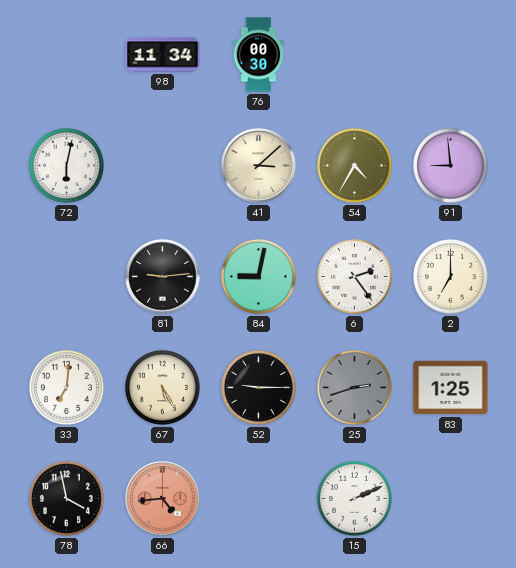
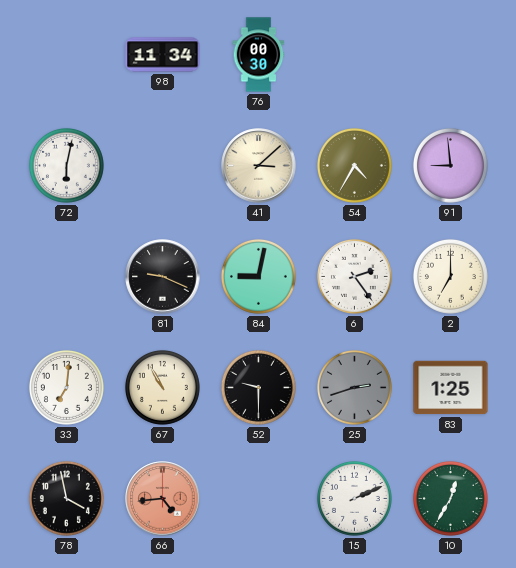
81: 9:14 -> 9:19
67: 5:25 -> 10:55
52: 9:15 -> 9:30
10: none -> 12:35
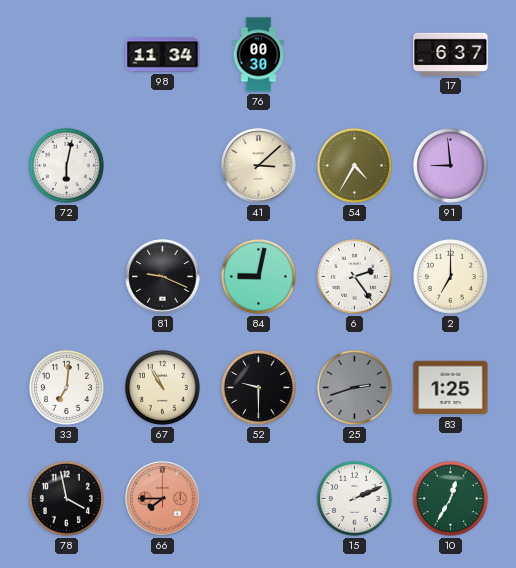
17: none -> 6:37
66: 4:44 -> 7:45
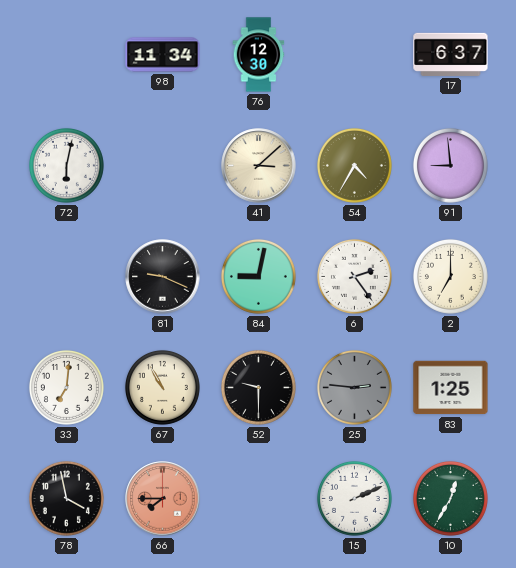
76: 00:30 -> 12:30
25: 2:42 -> 2:46
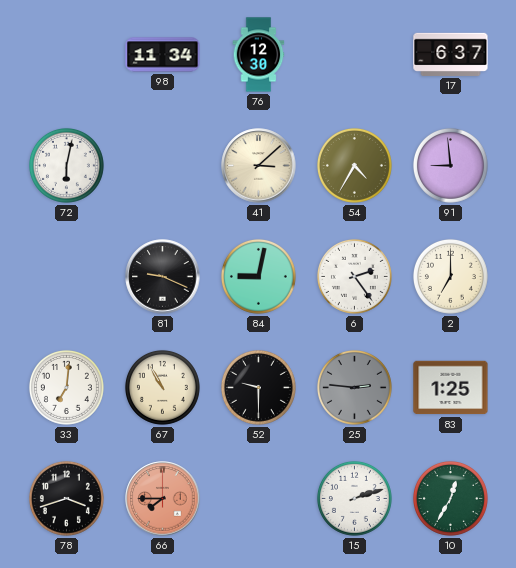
78: 3:58 -> 3:42
15: 2:11 -> 2:12
